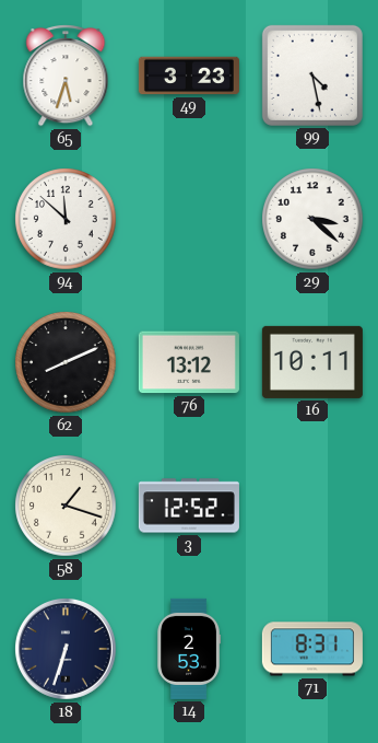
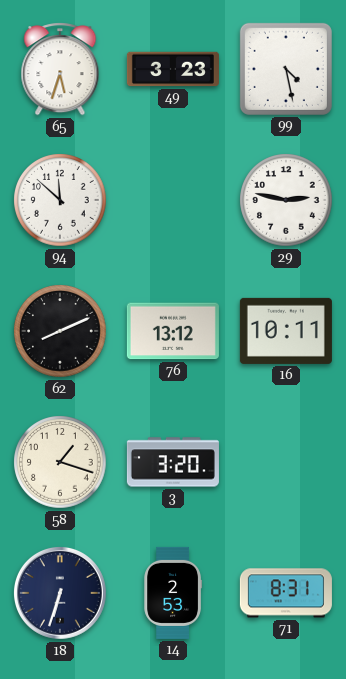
29: 3:22 -> 2:47
3: 12:52 -> 3:20
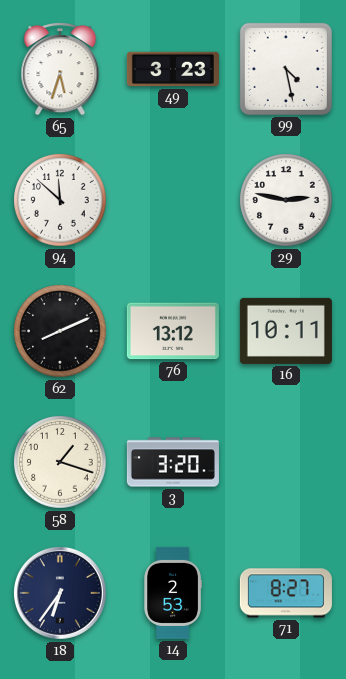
18: 6:33 -> 6:36
71: 8:31 -> 8:27
